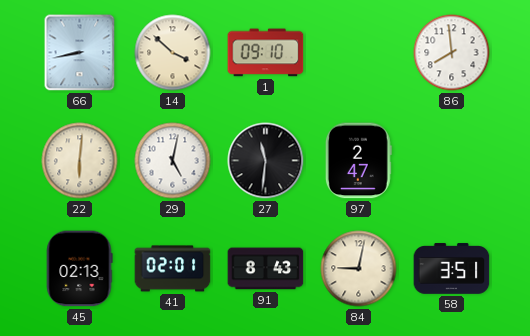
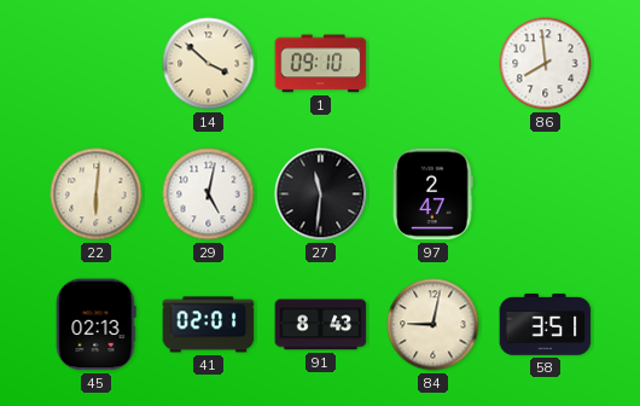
66: 8:43 -> none
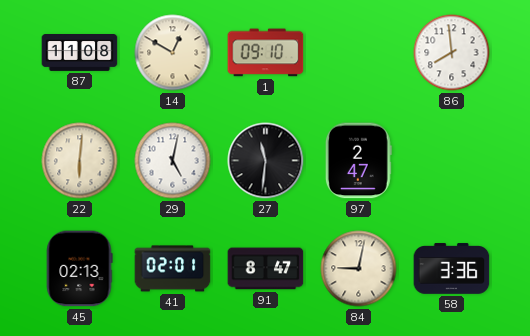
87: none -> 11:08
14: 3:52 -> 12:50
91: 8:43 -> 8:47
58: 3:51 -> 3:36
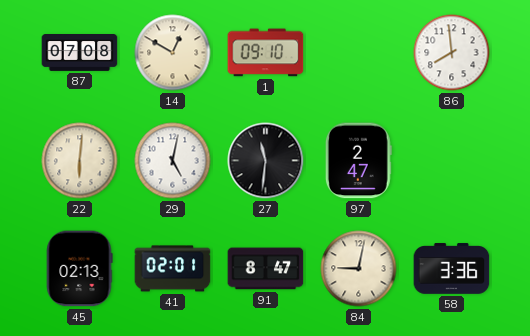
87: 11:08 -> 07:08
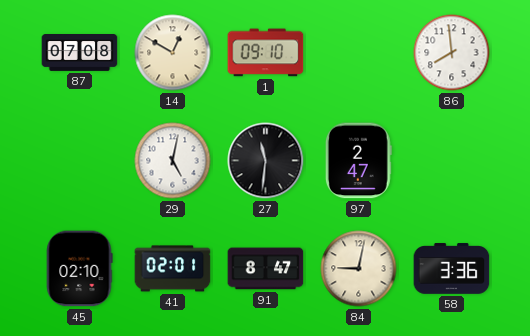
22: 6:01 -> none
45: 02:13 -> 02:10
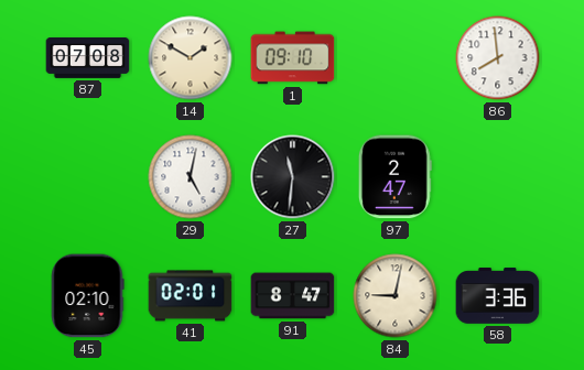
14: 12:50 -> 1:50
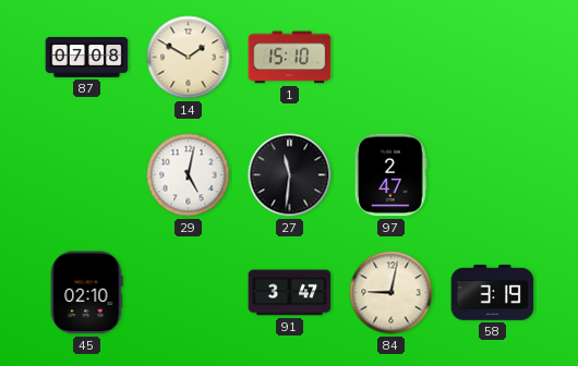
1: 09:10 -> 15:10
86: 7:59 -> none
41: 02:01 -> none
91: 8:47 -> 3:47
58: 3:36 -> 3:19
